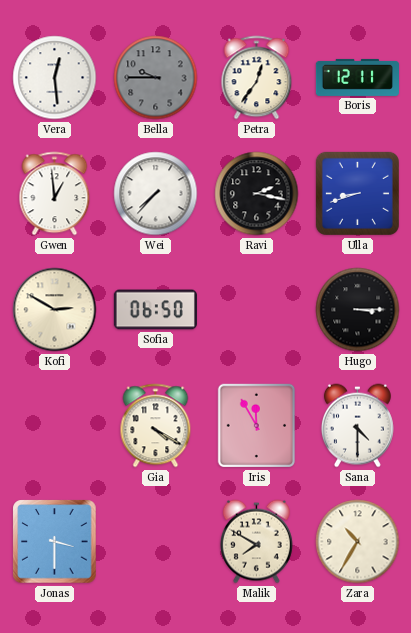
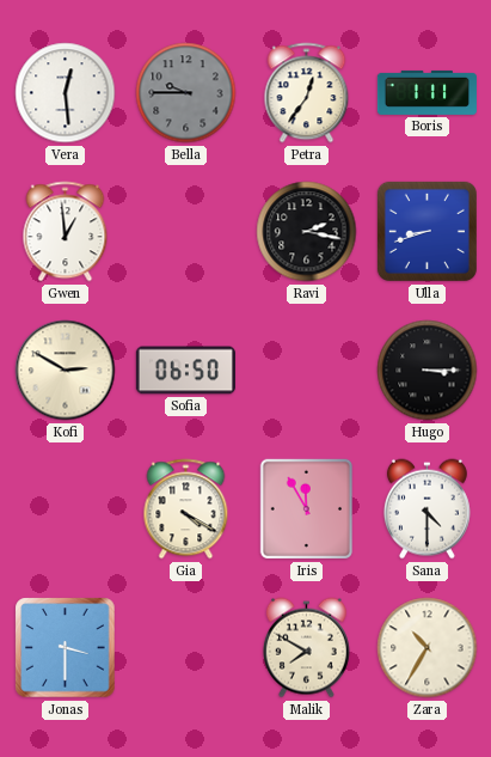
Boris: 12:11 -> 1:11
Wei: 7:37 -> none
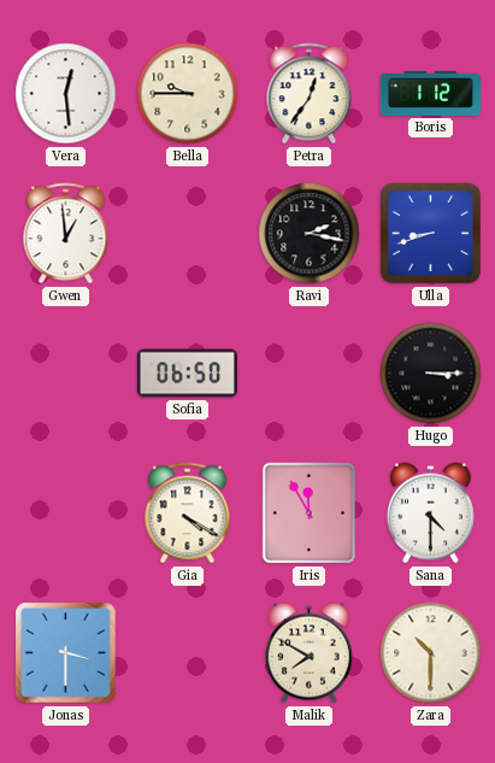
Bella dial: grey -> cream
Boris: 1:11 -> 1:12
Kofi: 2:50 -> none
Zara: 10:35 -> 10:30
